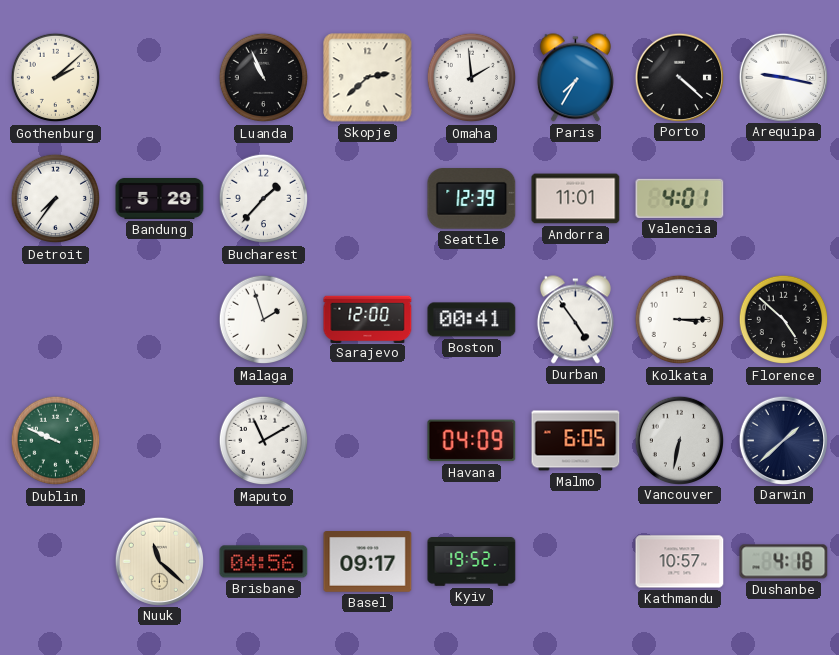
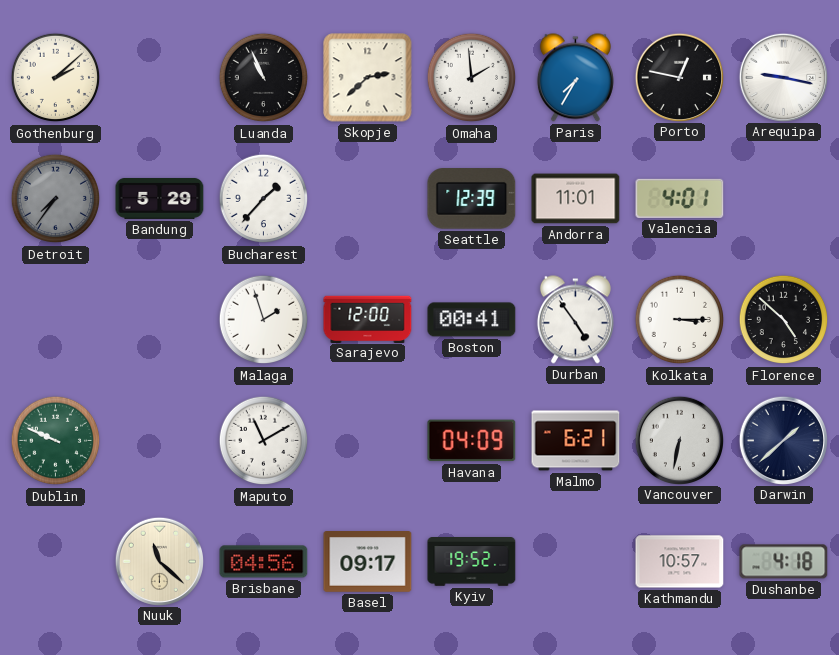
Porto: 4:22 -> 12:47
Detroit dial: white -> grey
Malmo: 6:05 -> 6:21
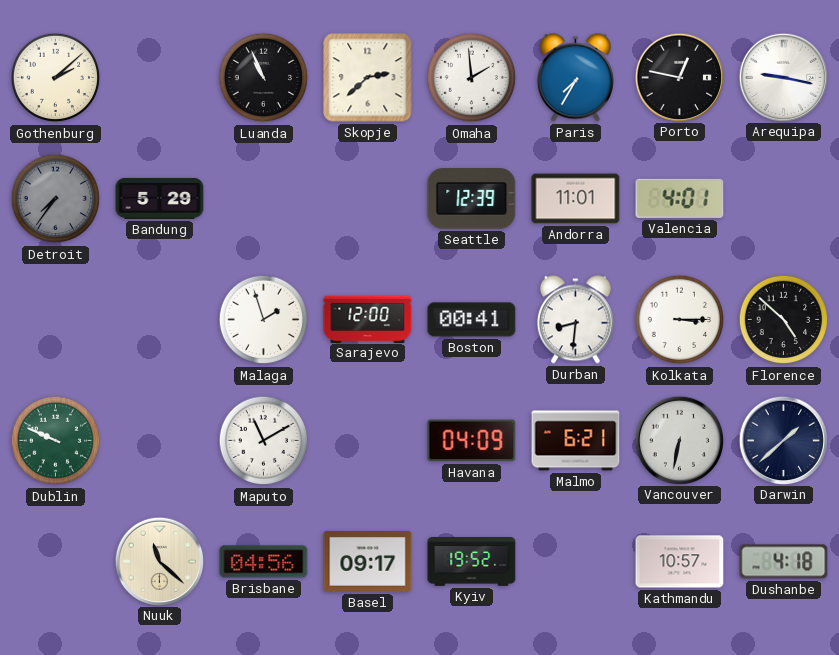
Bucharest: 1:37 -> none
Durban: 4:54 -> 8:31
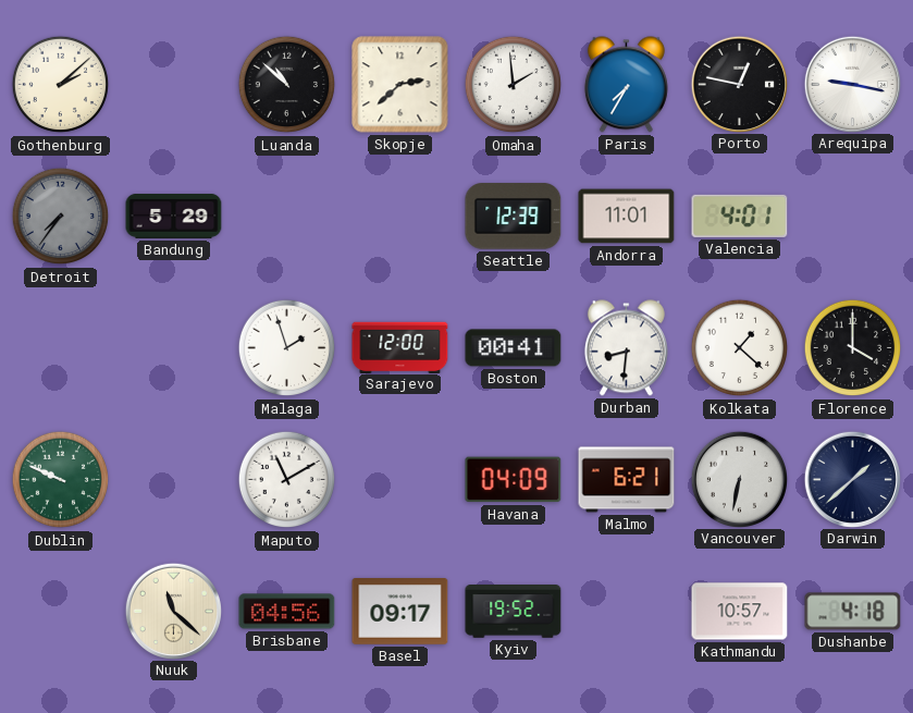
Luanda: 10:56 -> 10:52
Kolkata: 3:15 -> 1:22
Florence: 4:52 -> 4:00
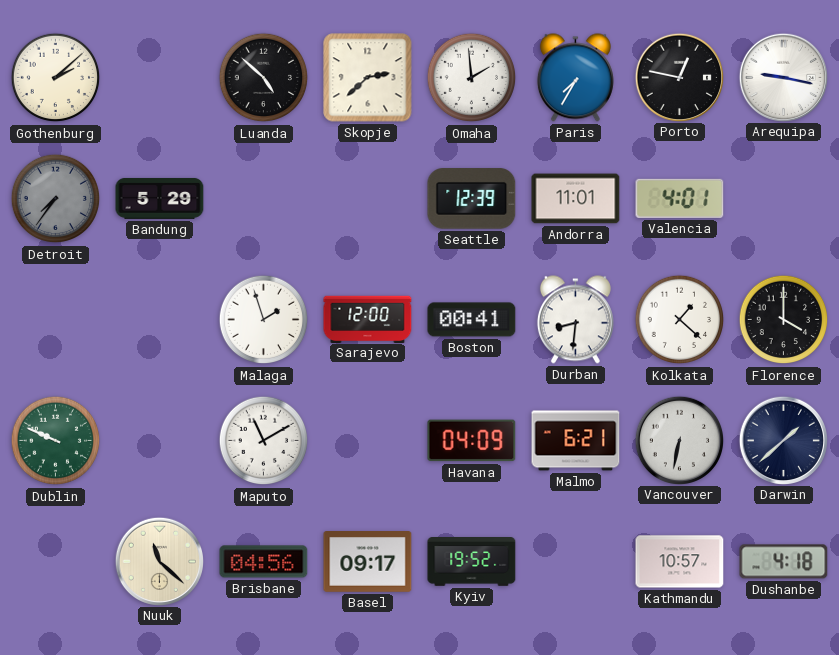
Luanda: 10:52 -> 4:52
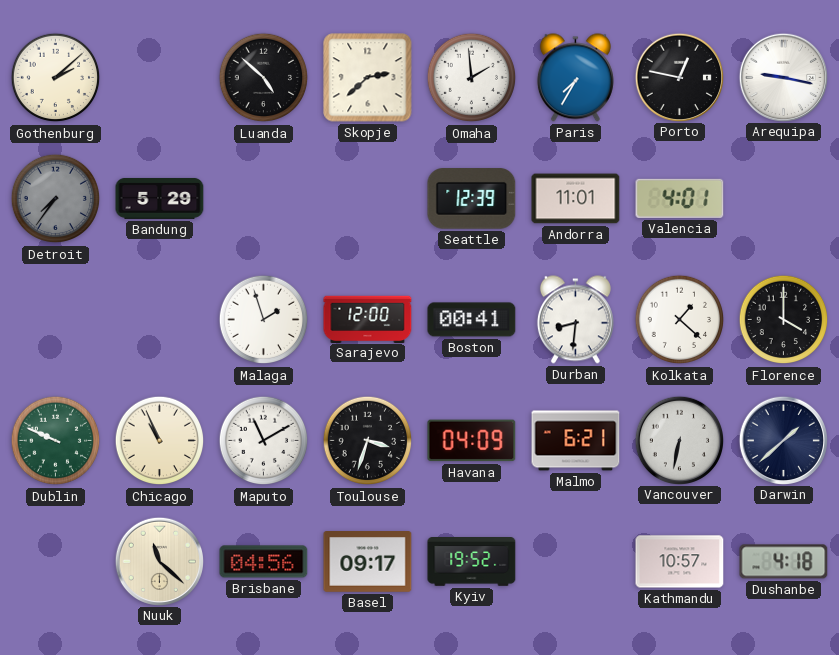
Chicago: none -> 10:56
Toulouse: none -> 3:33
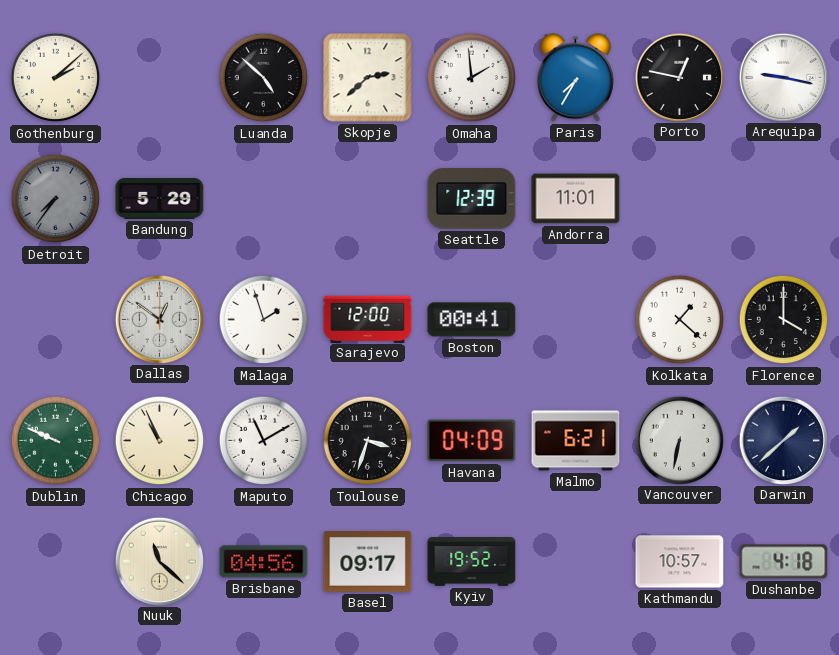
Valencia: 4:01 -> none
Dallas: none -> 12:51
Durban: 8:31 -> none
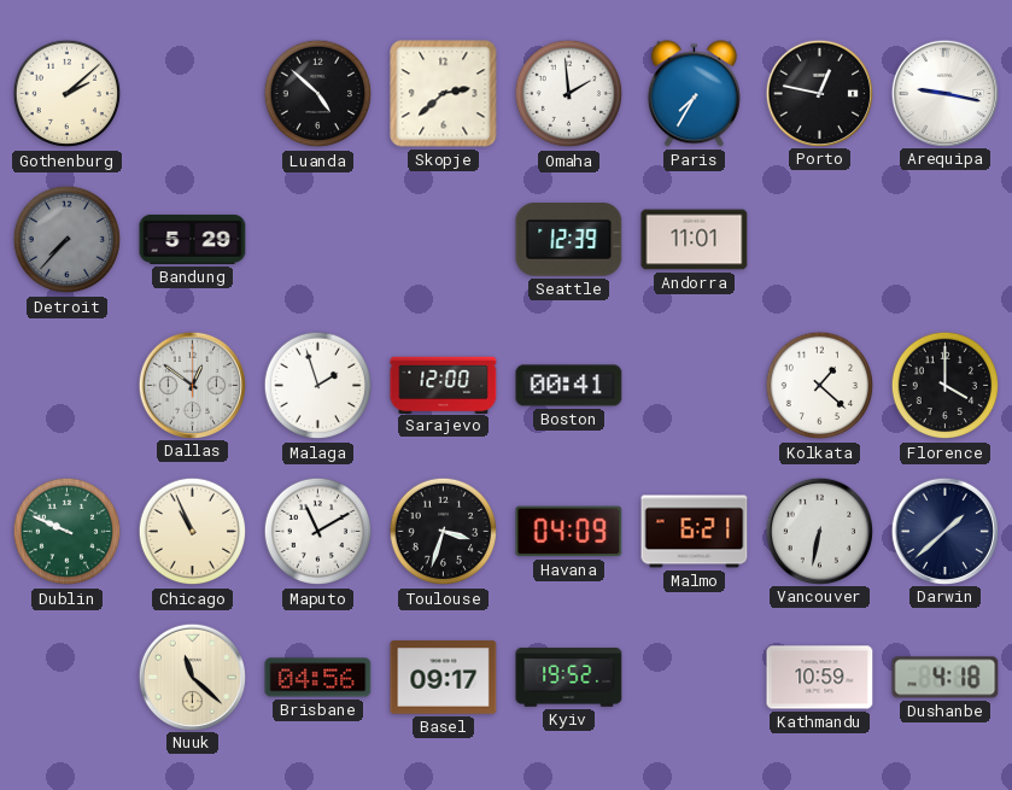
Detroit: 7:36 -> 7:37
Kathmandu: 10:57 -> 10:59
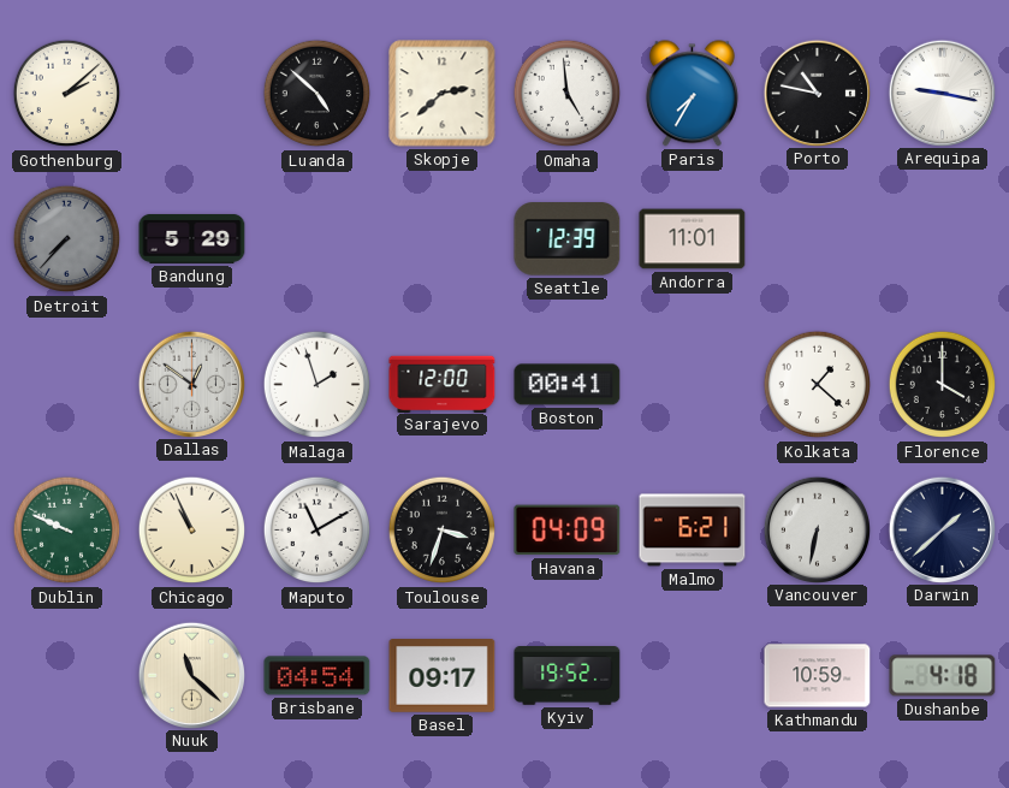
Omaha: 1:59 -> 4:59
Porto: 12:47 -> 10:47
Brisbane: 04:56 -> 04:54
